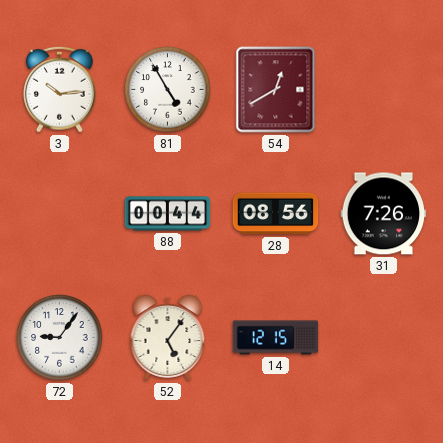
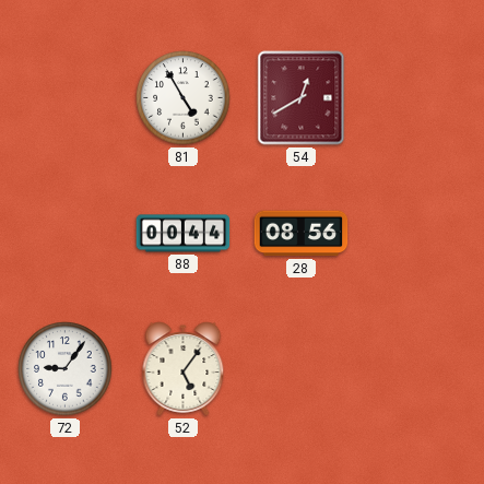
3: 10:14 -> none
31: 7:26 -> none
14: 12:15 -> none
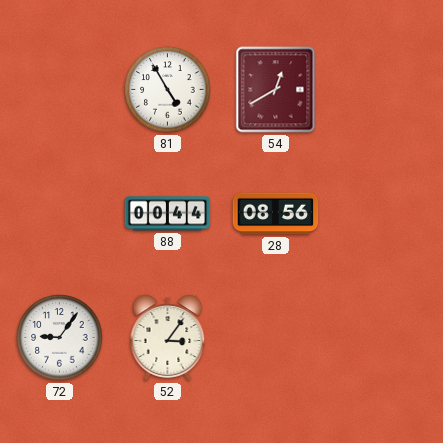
52: 5:06 -> 3:06
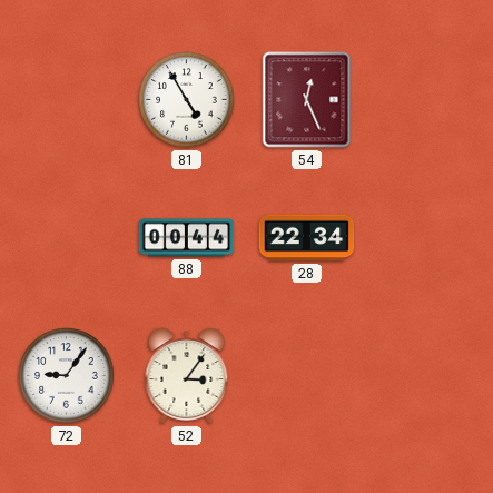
54: 12:40 -> 12:26
28: 08:56 -> 22:34
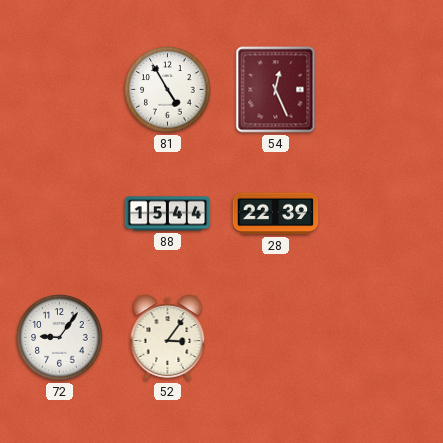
88: 00:44 -> 15:44
28: 22:34 -> 22:39
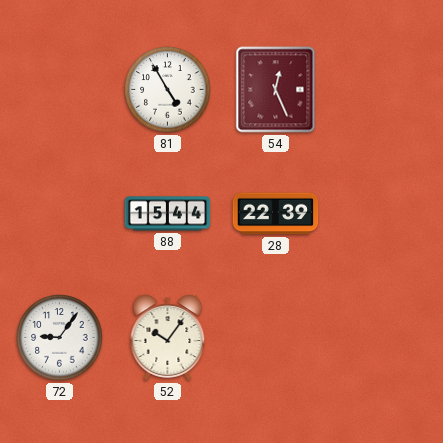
52: 3:06 -> 10:06
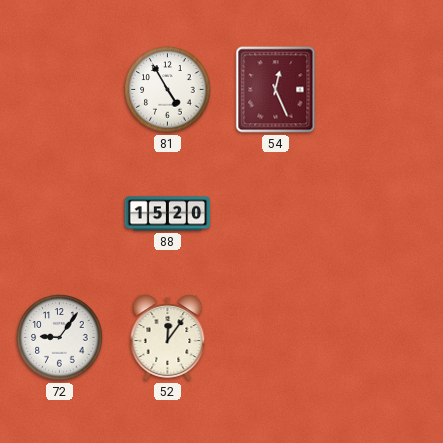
88: 15:44 -> 15:20
28: 22:39 -> none
52: 10:06 -> 12:06
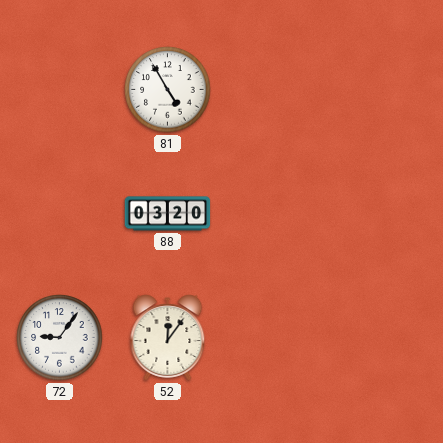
54: 12:26 -> none
88: 15:20 -> 03:20
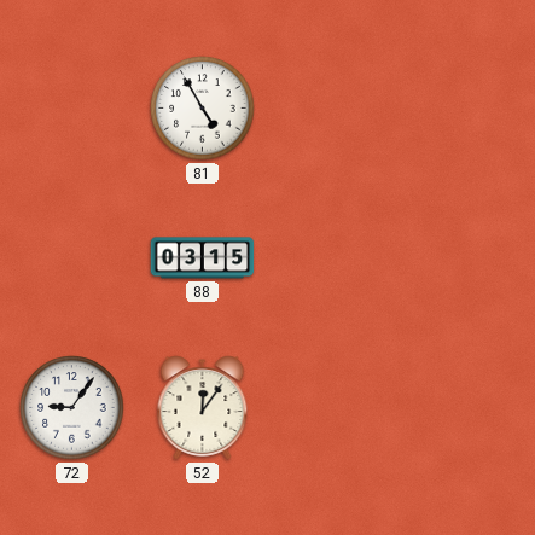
88: 03:20 -> 03:15
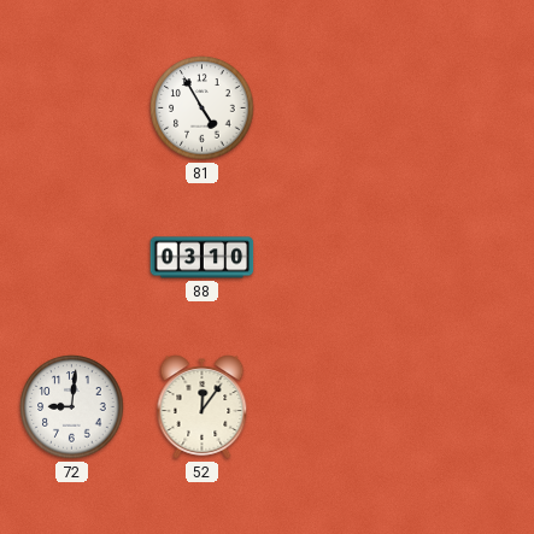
88: 03:15 -> 03:10
72: 9:06 -> 9:01
